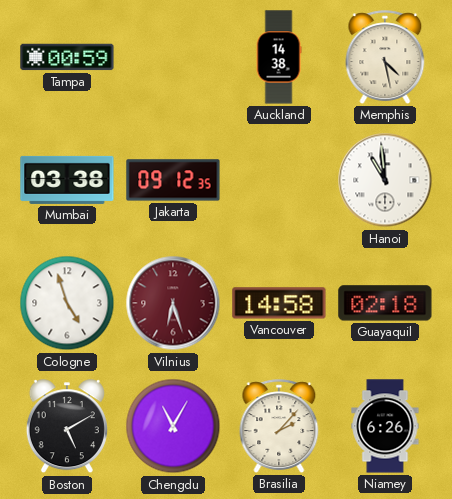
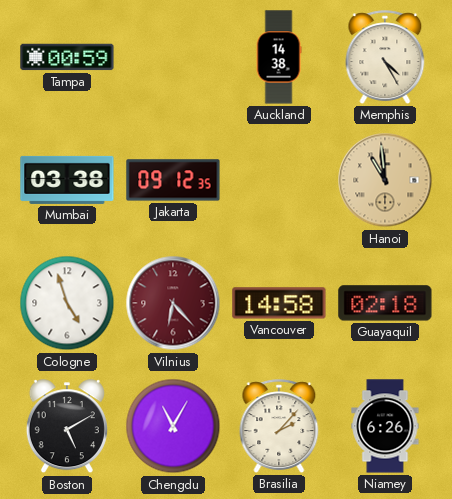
Memphis: 4:28 -> 4:25
Hanoi dial: white -> champagne
Vilnius: 6:27 -> 6:23
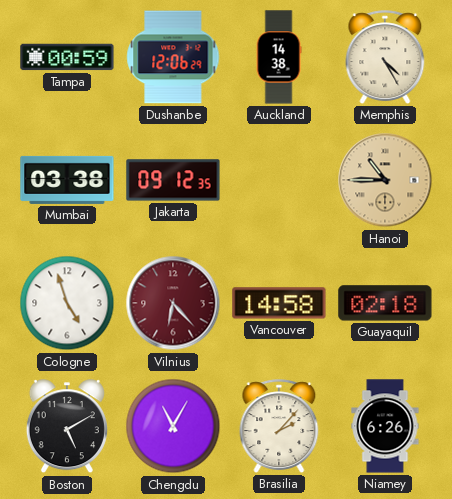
Dushanbe: none -> 12:06
Hanoi: 10:59 -> 10:45
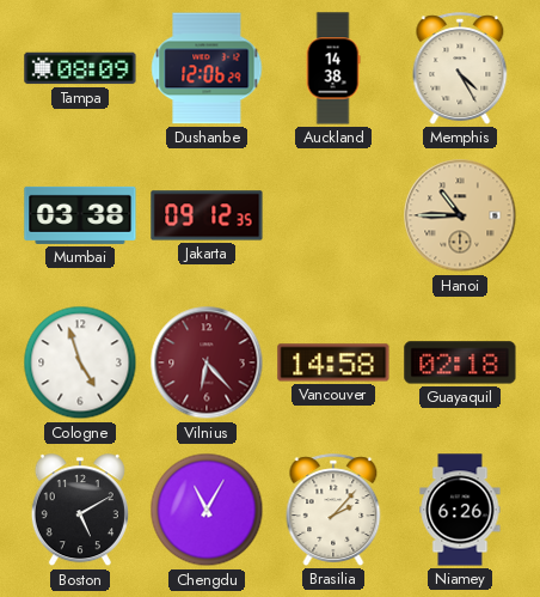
Tampa: 00:59 -> 08:09
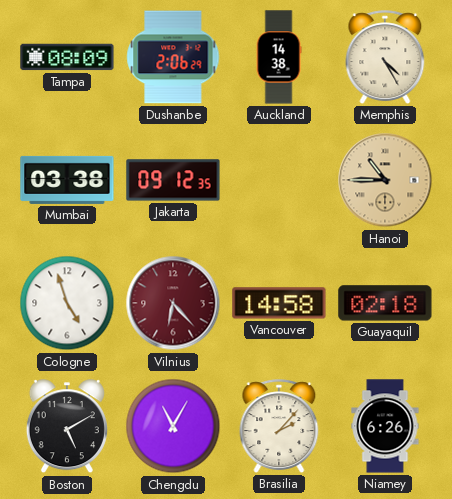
Dushanbe: 12:06 -> 2:06
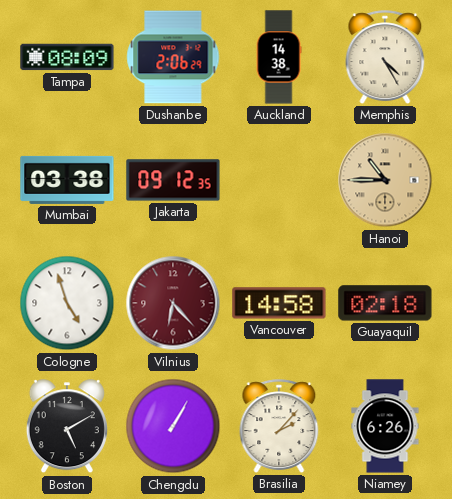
Chengdu: 11:05 -> 1:05
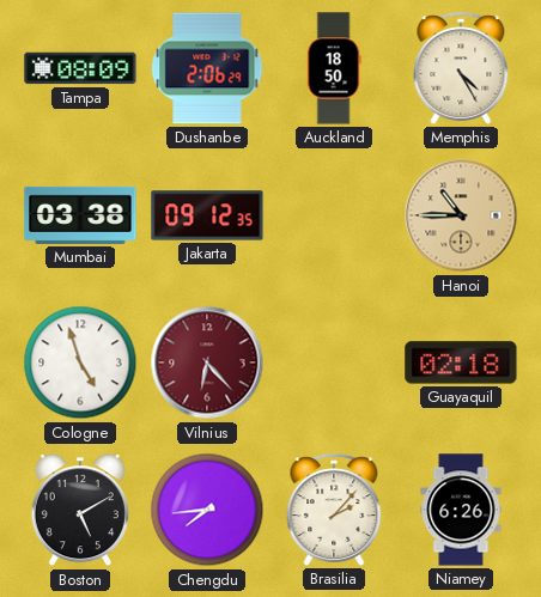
Auckland: 14:38 -> 18:50
Vancouver: 14:58 -> none
Chengdu: 1:05 -> 7:44
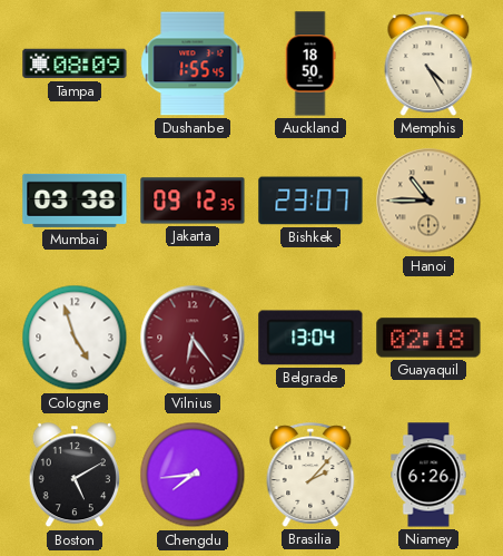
Dushanbe: 2:06 -> 1:55
Bishkek: none -> 23:07
Vilnius: 6:23 -> 6:24
Belgrade: none -> 13:04
